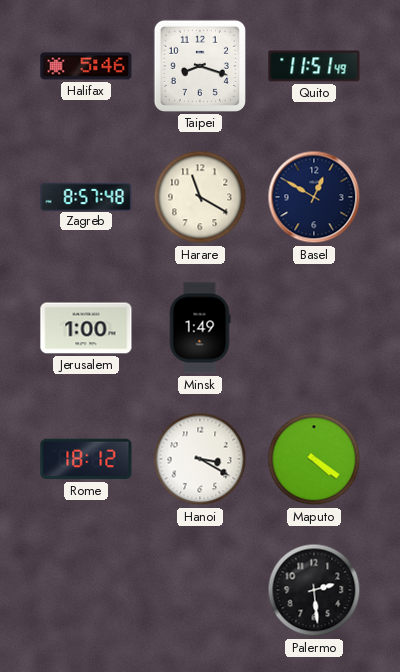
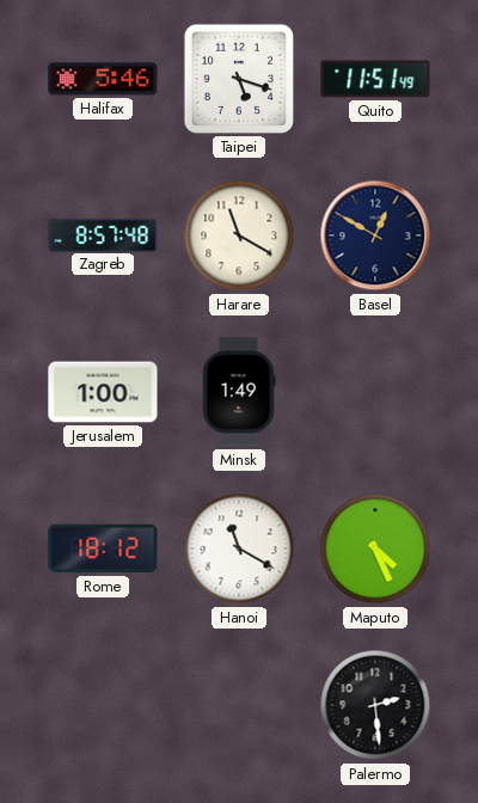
Taipei: 8:18 -> 5:18
Hanoi: 3:20 -> 11:20
Maputo: 4:21 -> 4:26
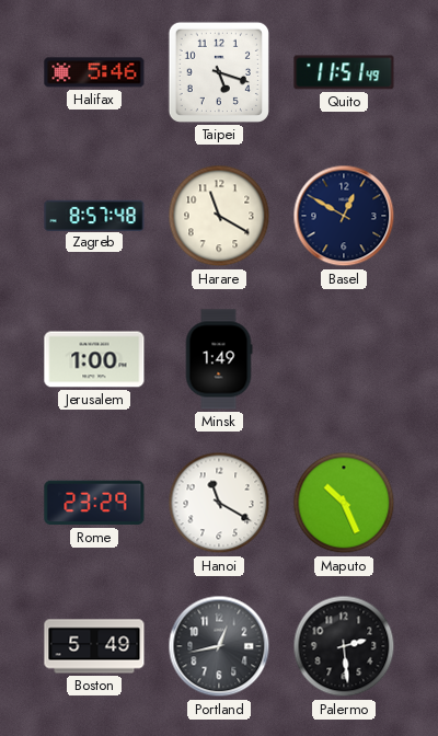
Rome: 18:12 -> 23:29
Maputo: 4:26 -> 10:26
Boston: none -> 5:49
Portland: none -> 12:43
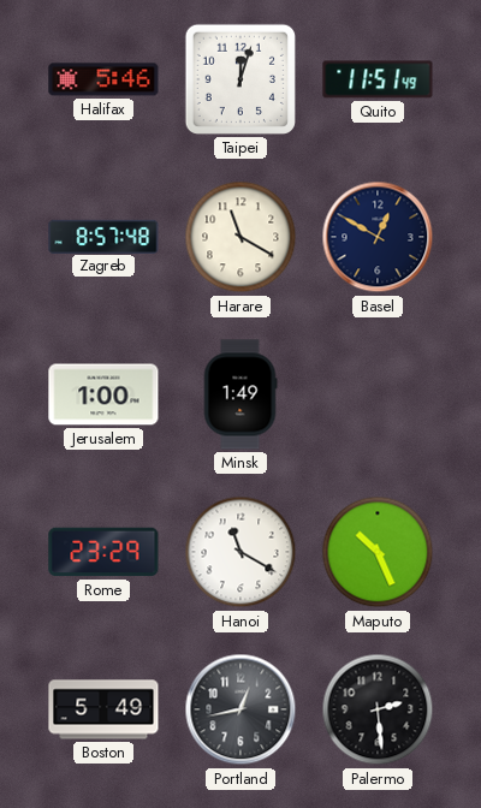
Taipei: 5:18 -> 12:03
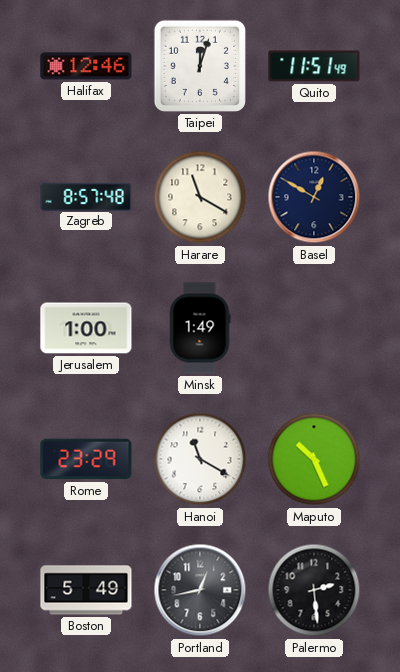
Halifax: 5:46 -> 12:46
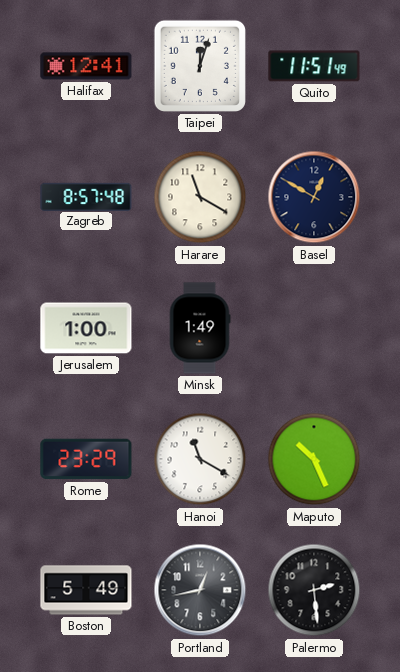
Halifax: 12:46 -> 12:41
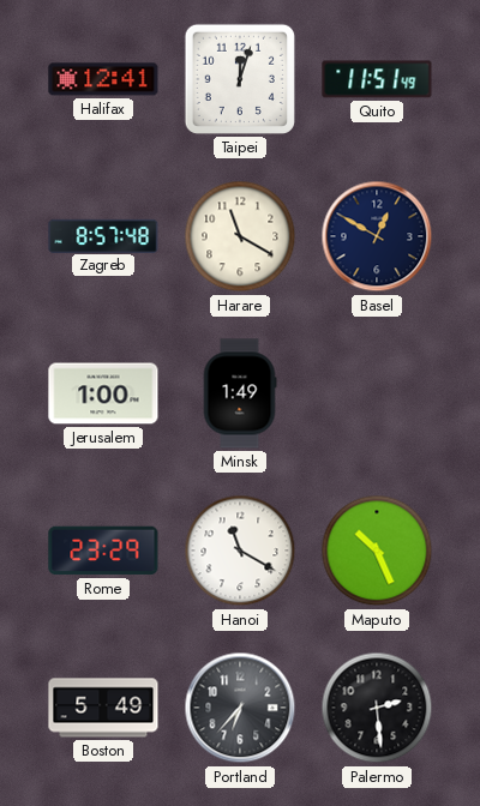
Portland: 12:43 -> 6:37
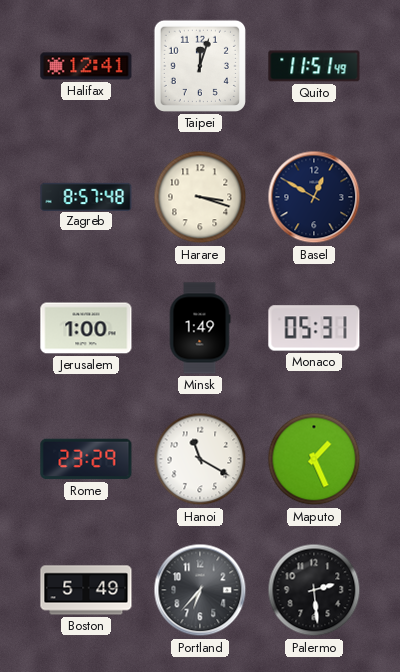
Harare: 11:20 -> 3:18
Monaco: none -> 05:31
Maputo: 10:26 -> 1:26
